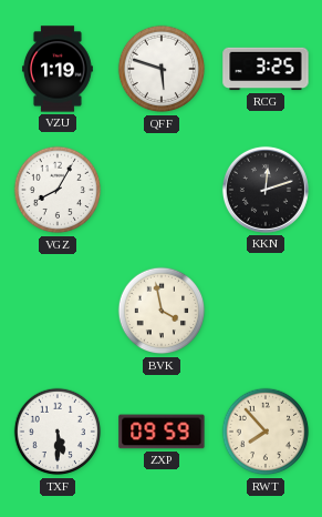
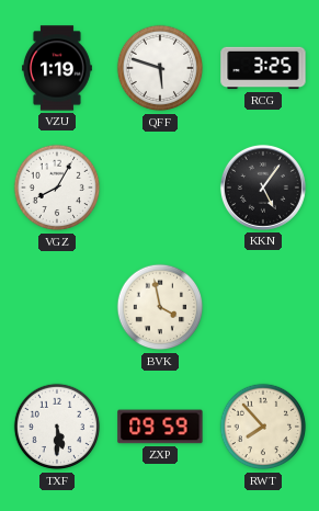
KKN: 12:12 -> 5:06
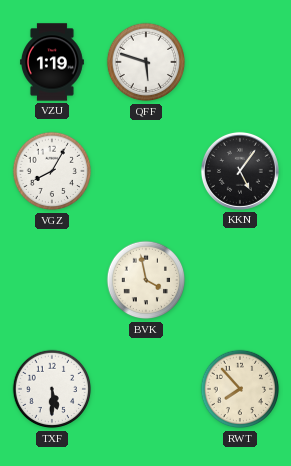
RCG: 3:25 -> none
ZXP: 09:59 -> none
